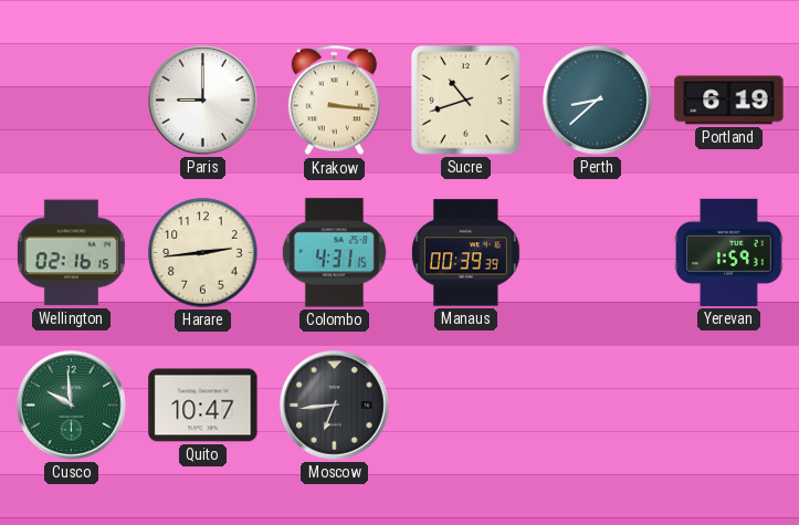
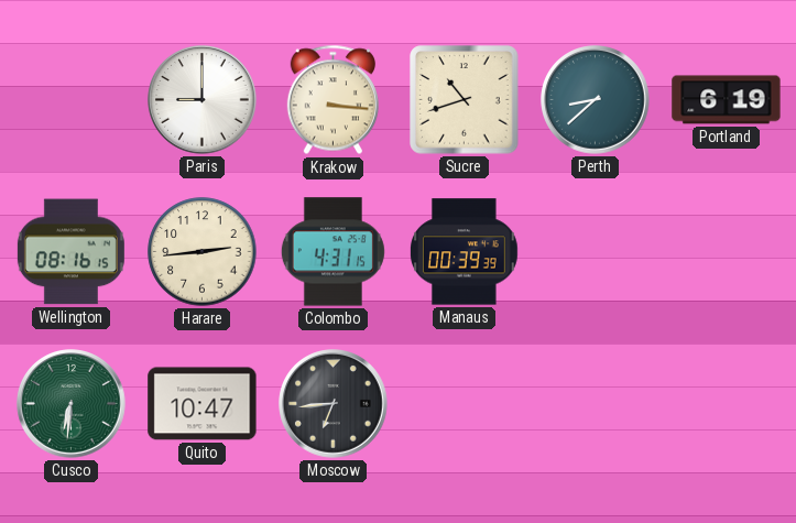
Wellington: 02:16 -> 08:16
Yerevan: 1:59 -> none
Cusco: 9:59 -> 6:31
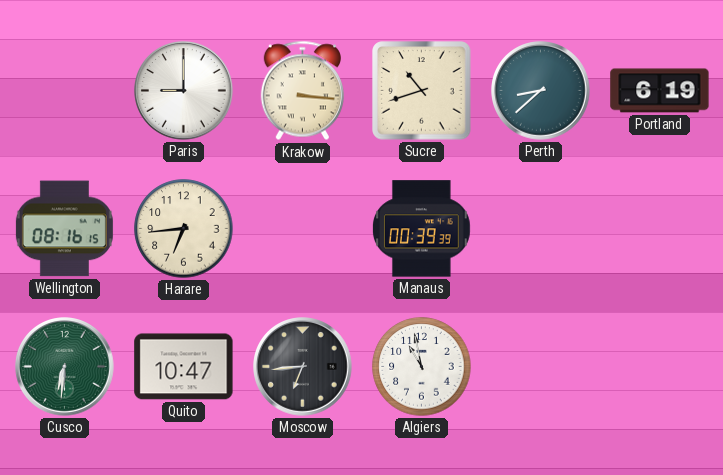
Harare: 2:44 -> 6:44
Colombo: 4:31 -> none
Algiers: none -> 10:58
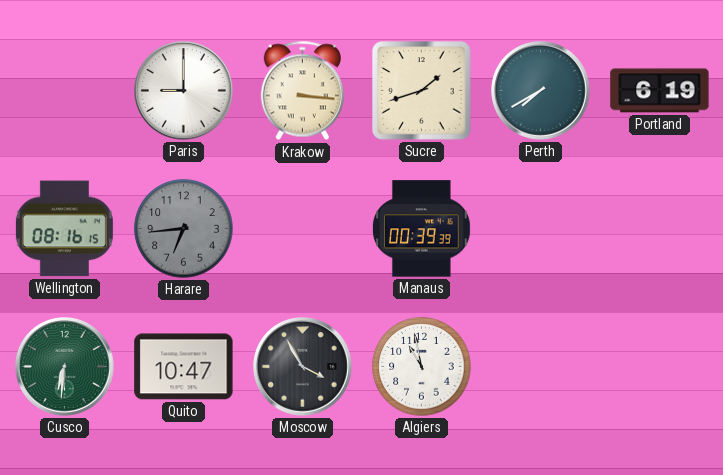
Sucre: 10:42 -> 1:42
Perth: 8:38 -> 7:40
Harare dial: cream -> grey
Moscow: 6:44 -> 3:55
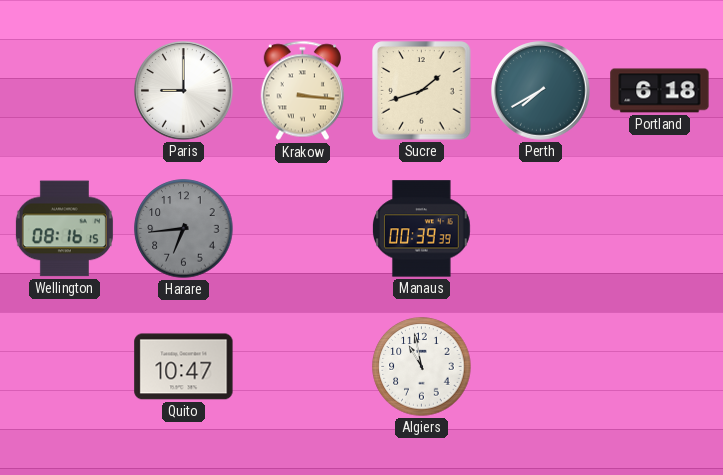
Portland: 6:19 -> 6:18
Cusco: 6:31 -> none
Moscow: 3:55 -> none
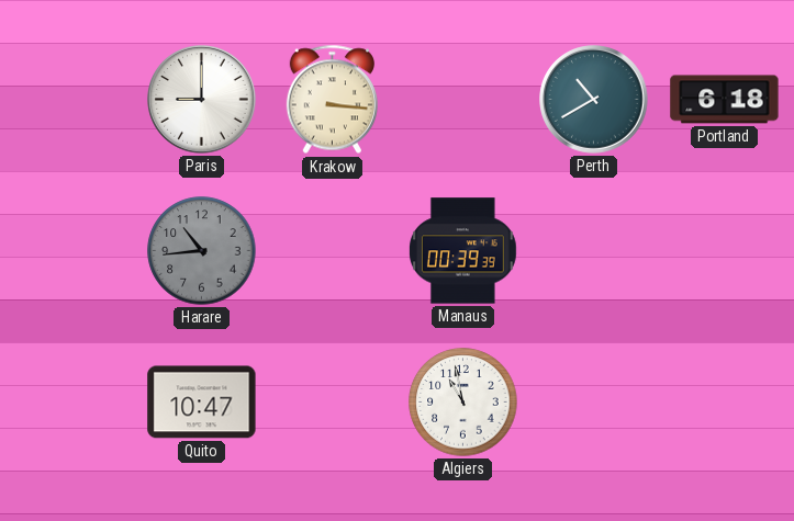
Sucre: 1:42 -> none
Perth: 7:40 -> 10:40
Wellington: 08:16 -> none
Harare: 6:44 -> 10:44
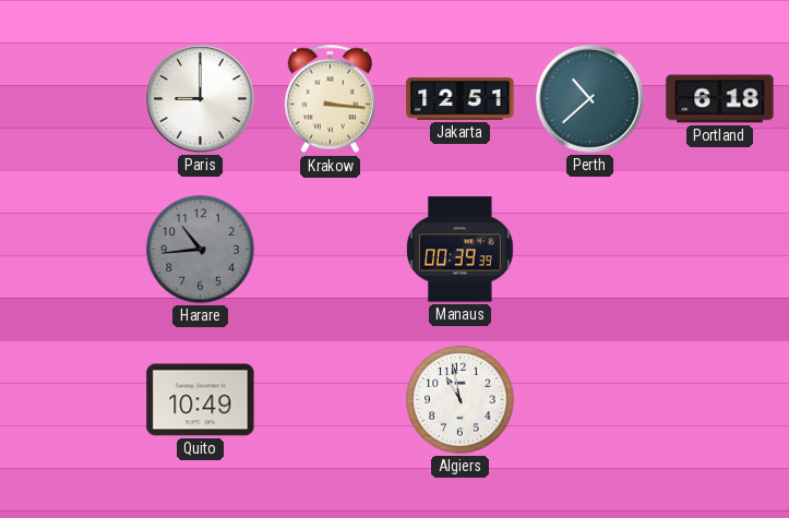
Jakarta: none -> 12:51
Perth: 10:40 -> 10:38
Quito: 10:47 -> 10:49
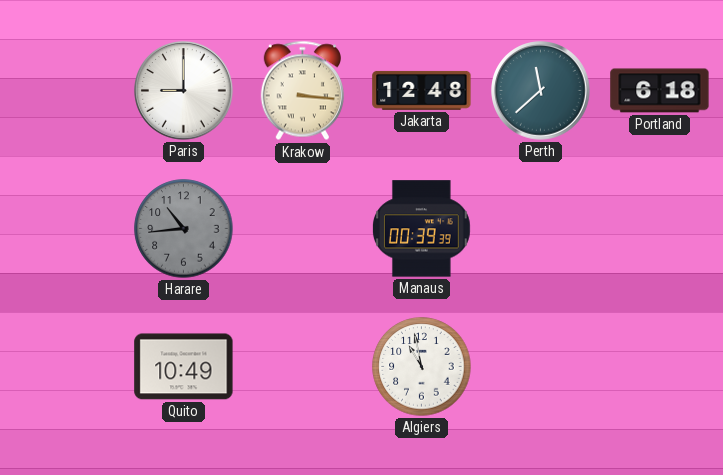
Jakarta: 12:51 -> 12:48
Perth: 10:38 -> 11:38
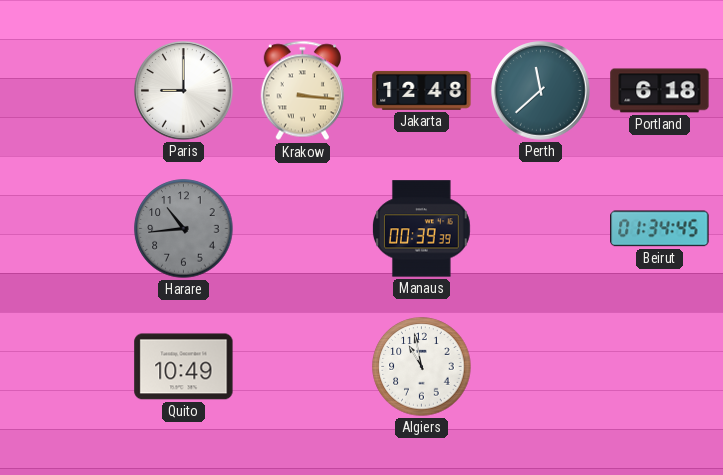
Beirut: none -> 01:34
